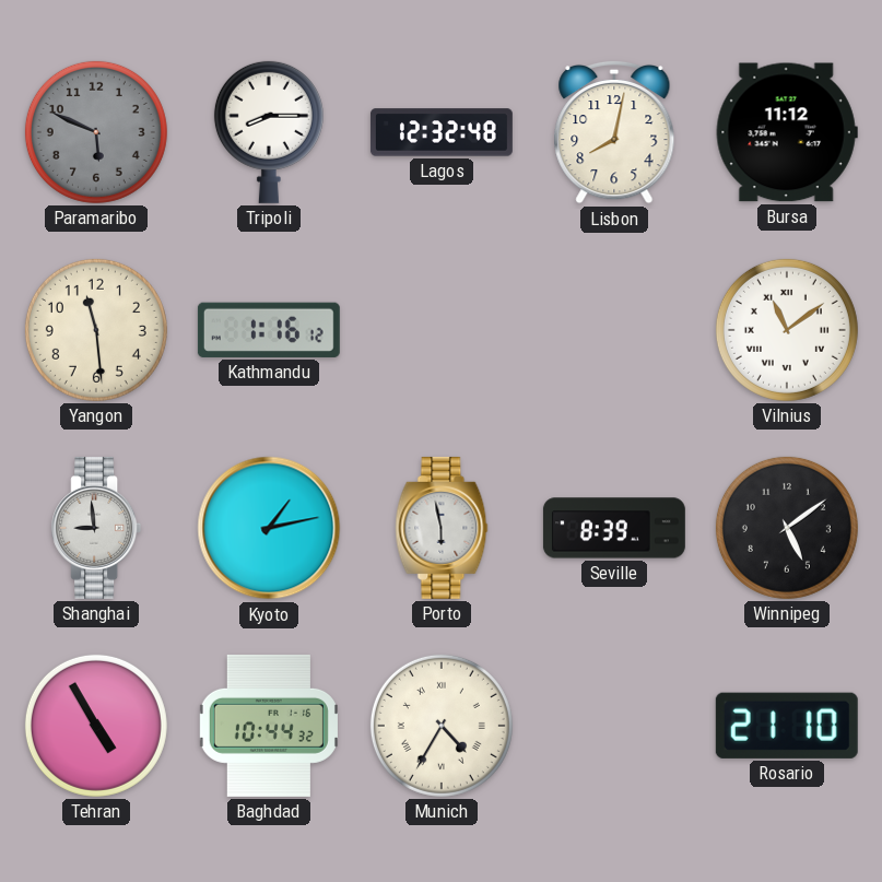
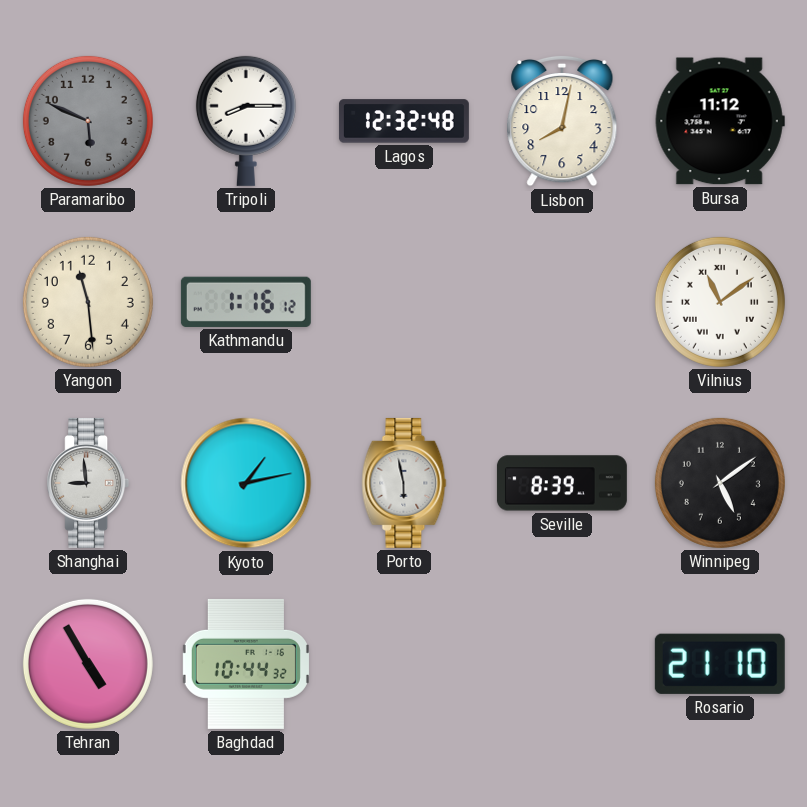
Munich: 4:35 -> none
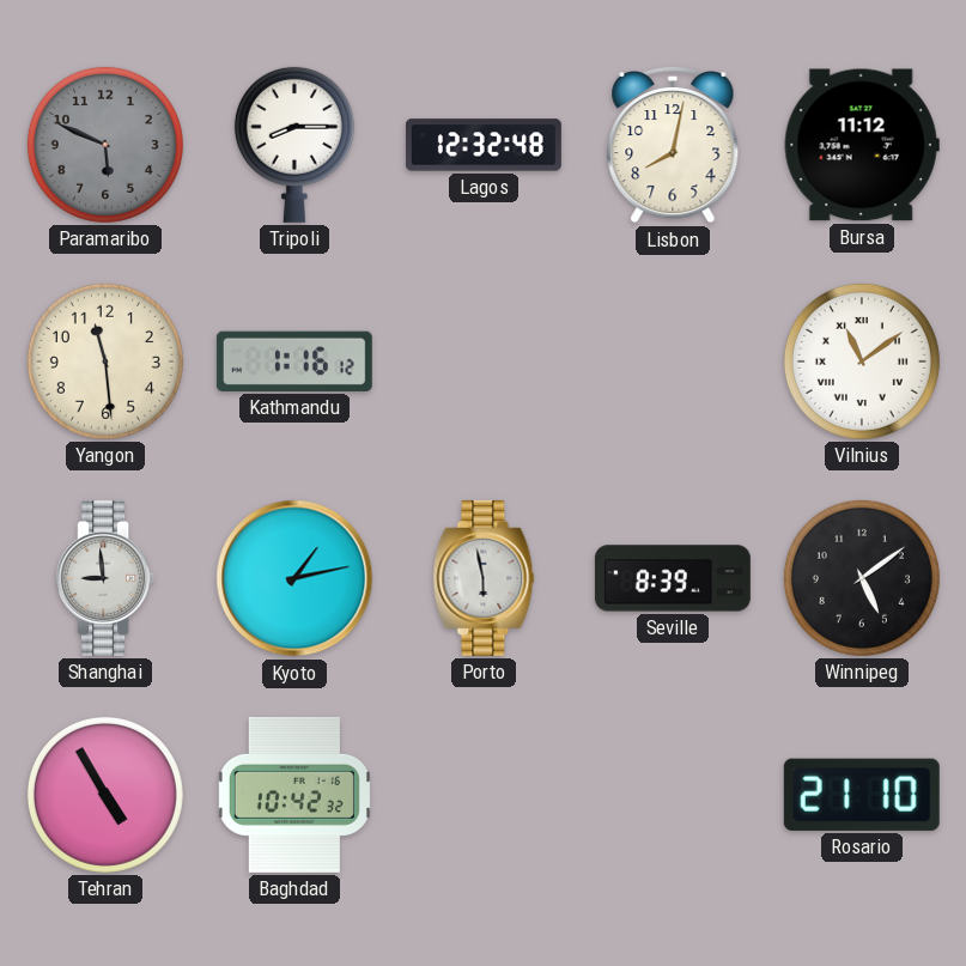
Baghdad: 10:44 -> 10:42
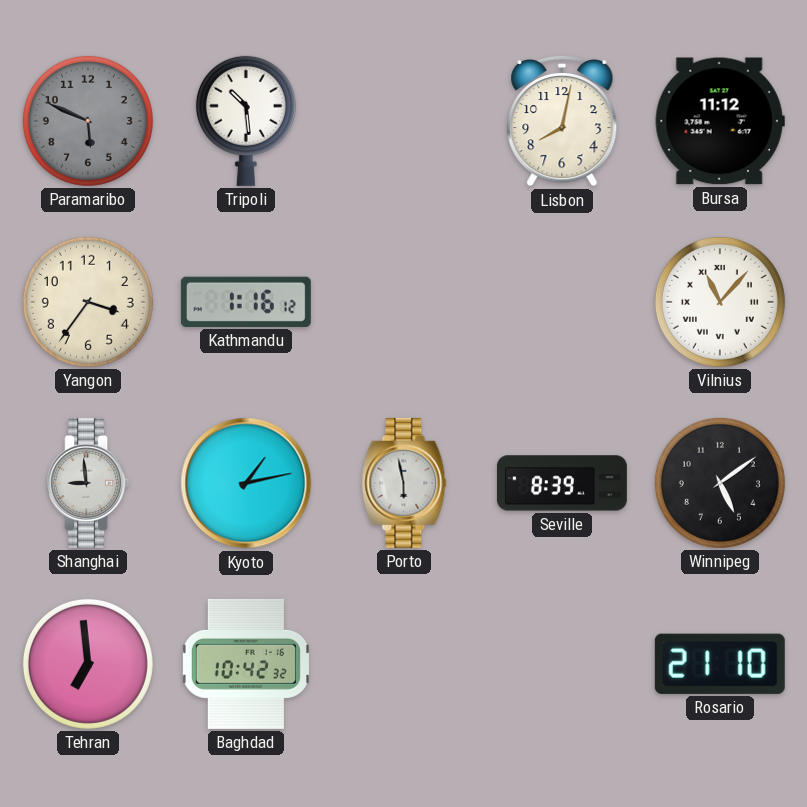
Tripoli: 8:15 -> 10:29
Lagos: 12:32 -> none
Yangon: 11:29 -> 3:36
Vilnius: 11:09 -> 11:07
Tehran: 4:55 -> 6:59
